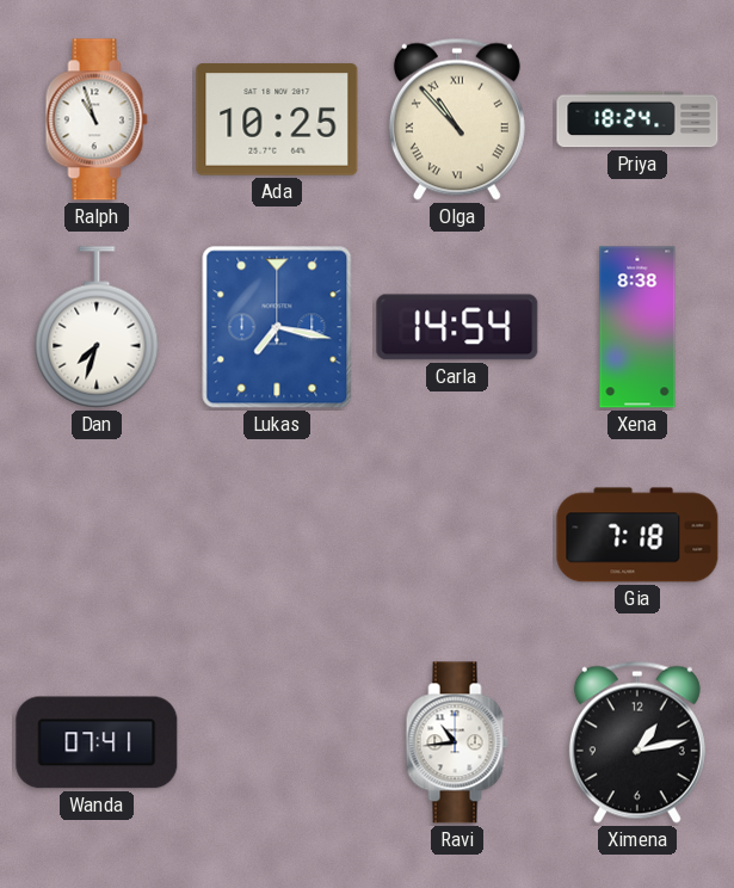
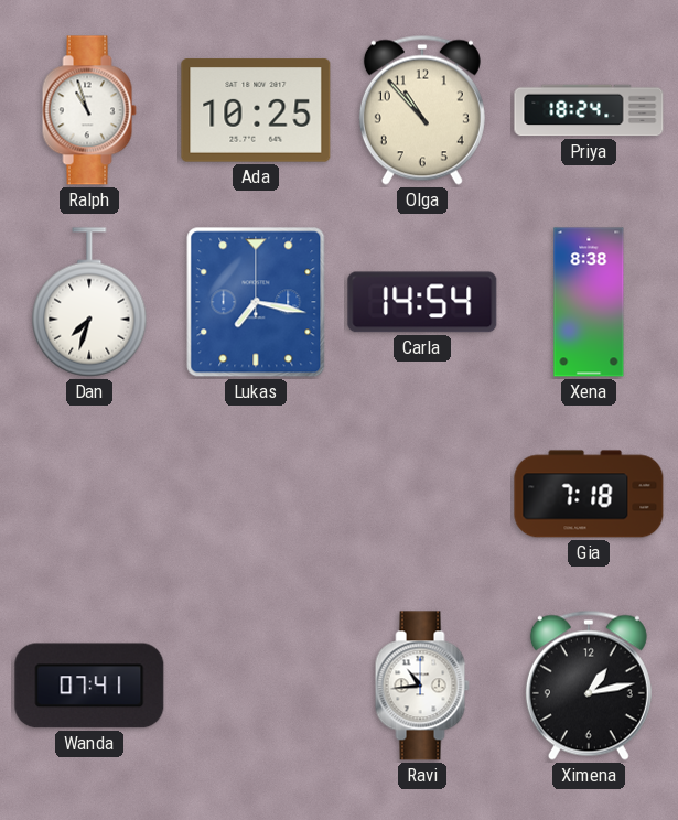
Olga numerals: Roman -> Arabic
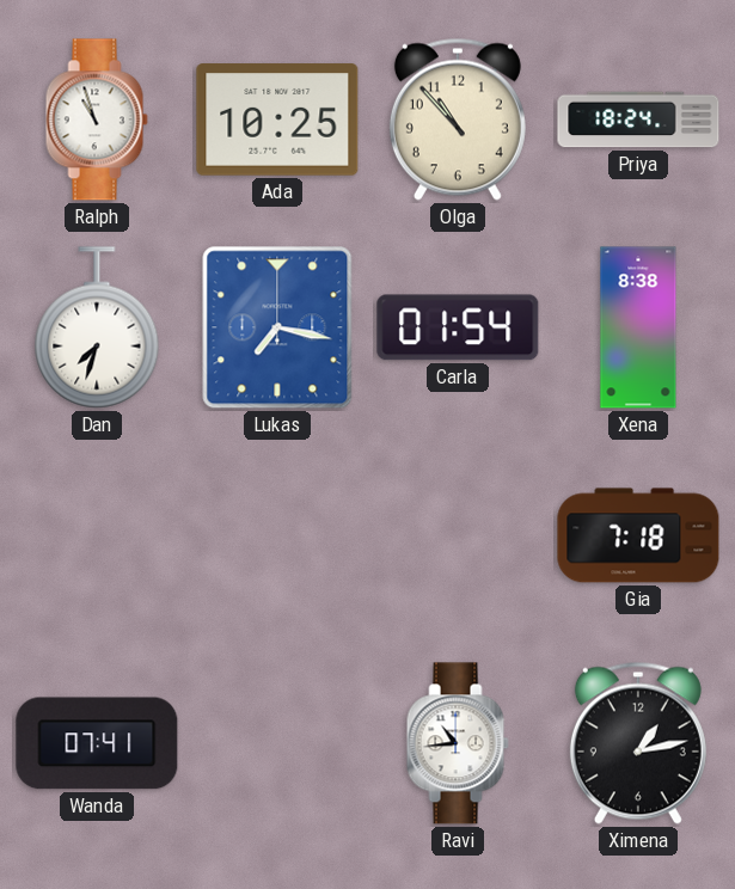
Carla: 14:54 -> 01:54
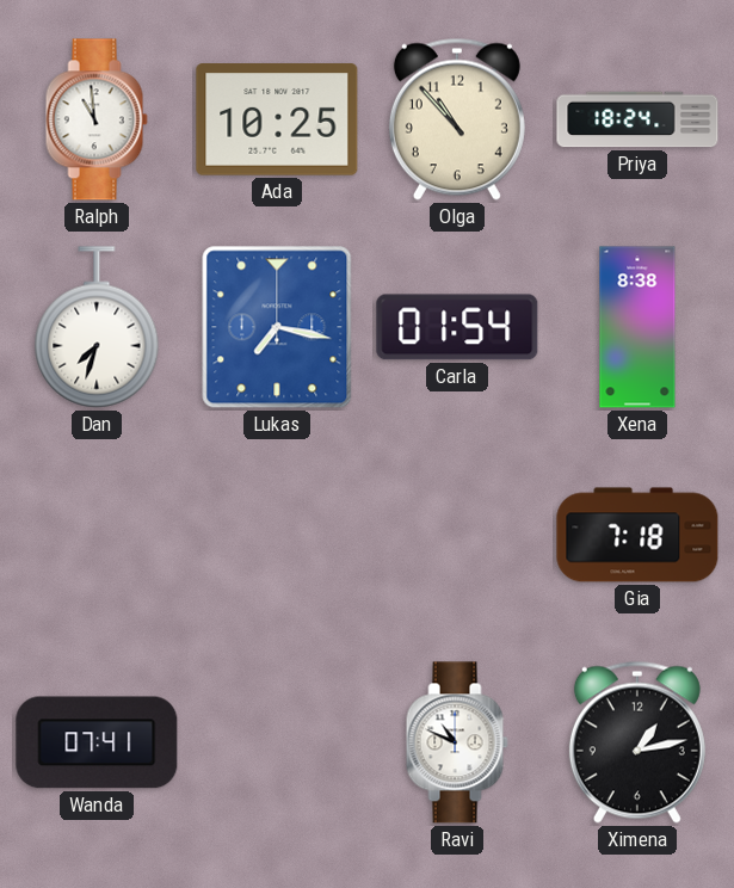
Ralph: 10:57 -> 10:59
Ravi: 10:44 -> 10:49
